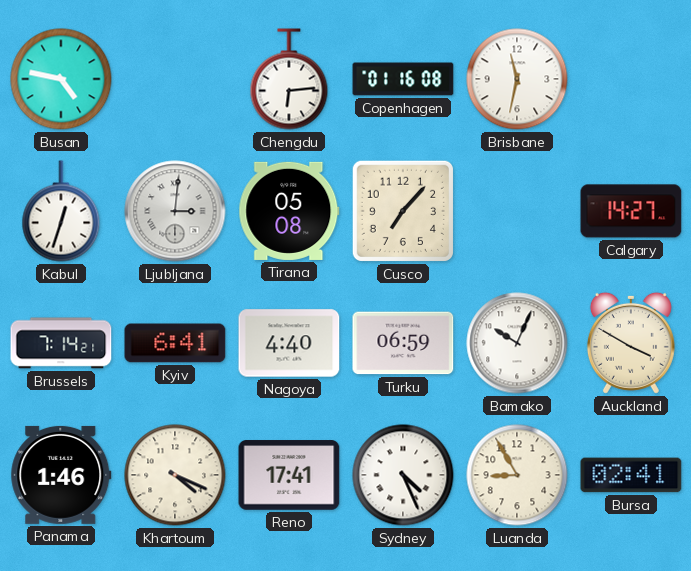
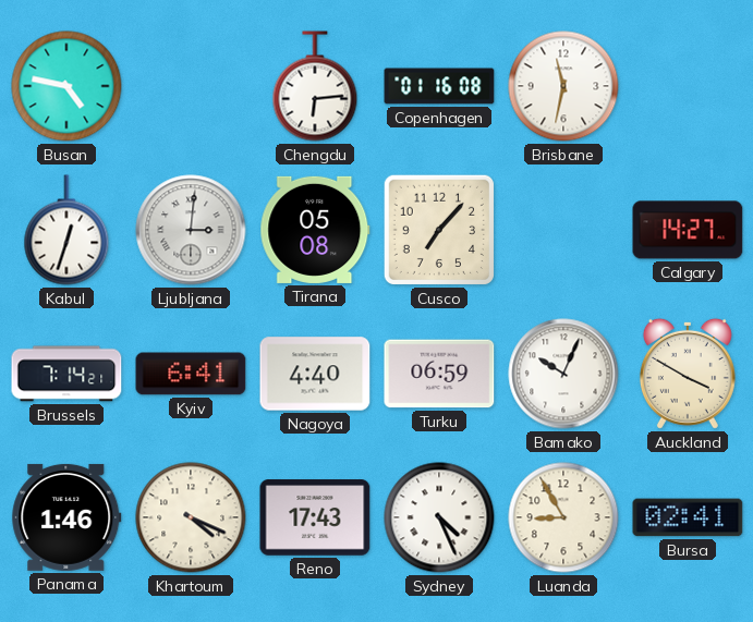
Reno: 17:41 -> 17:43
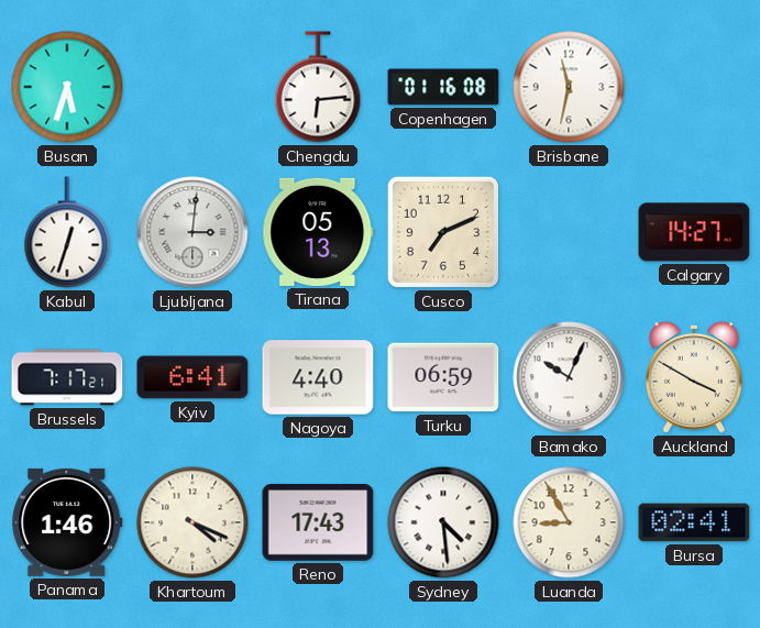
Busan: 4:47 -> 5:33
Tirana: 05:08 -> 05:13
Cusco: 7:07 -> 7:11
Brussels: 7:14 -> 7:17
Sydney: 4:26 -> 4:29
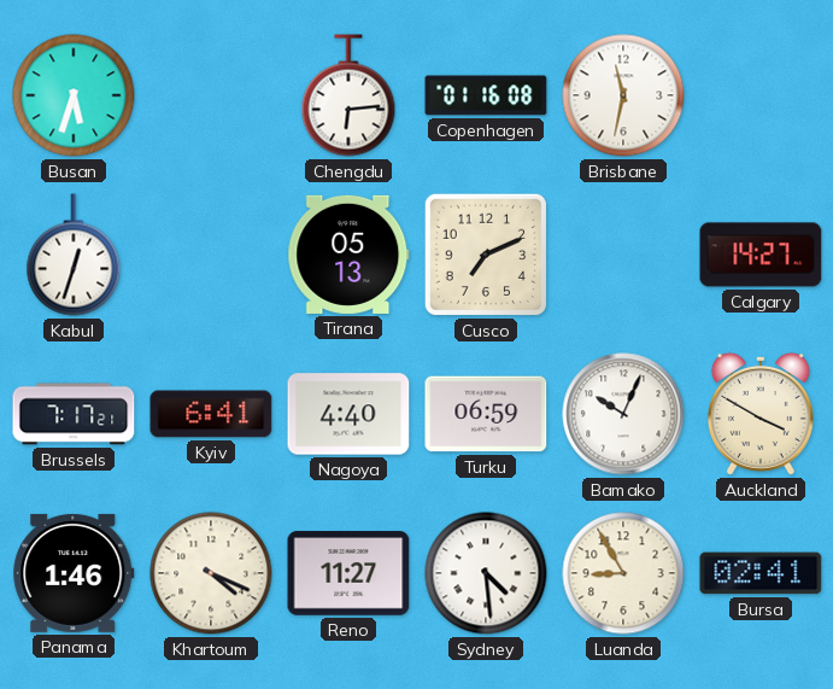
Ljubljana: 3:01 -> none
Reno: 17:43 -> 11:27
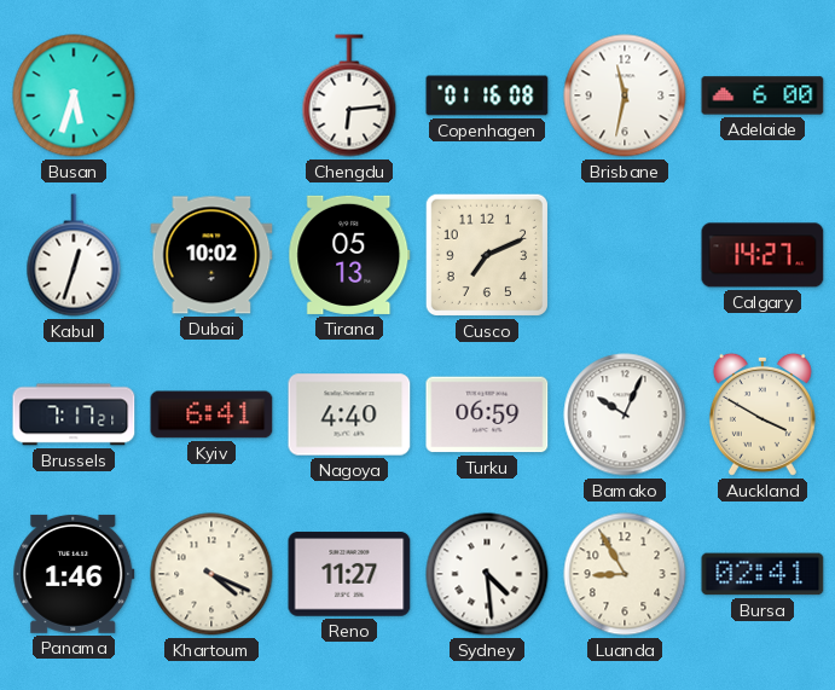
Adelaide: none -> 6:00
Dubai: none -> 10:02
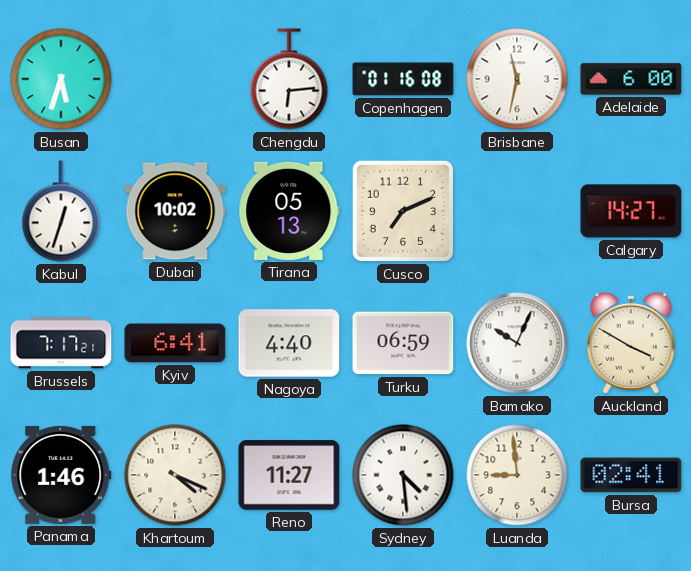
Luanda: 8:55 -> 8:59
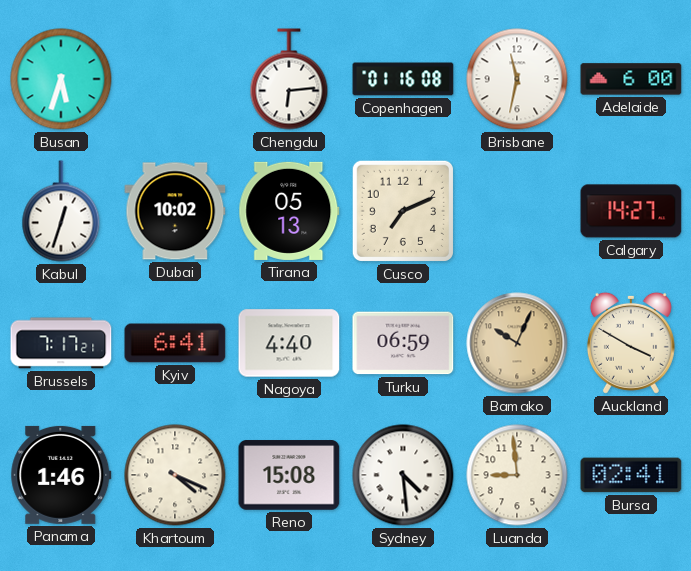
Bamako dial: white -> champagne
Reno: 11:27 -> 15:08
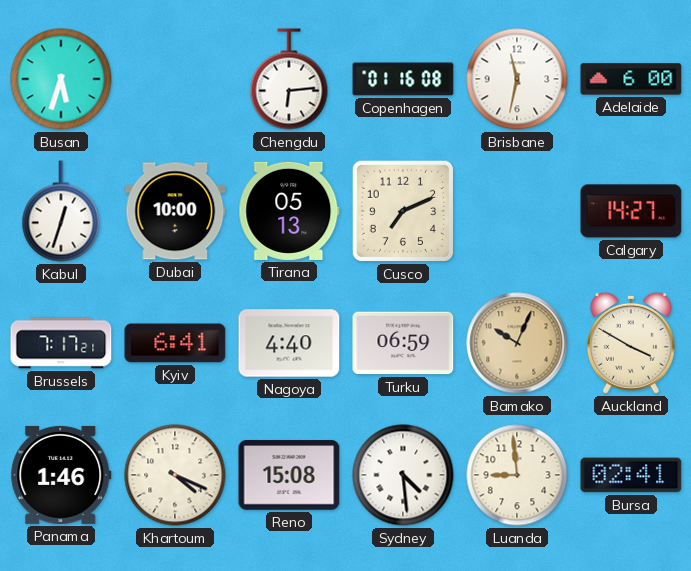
Dubai: 10:02 -> 10:00
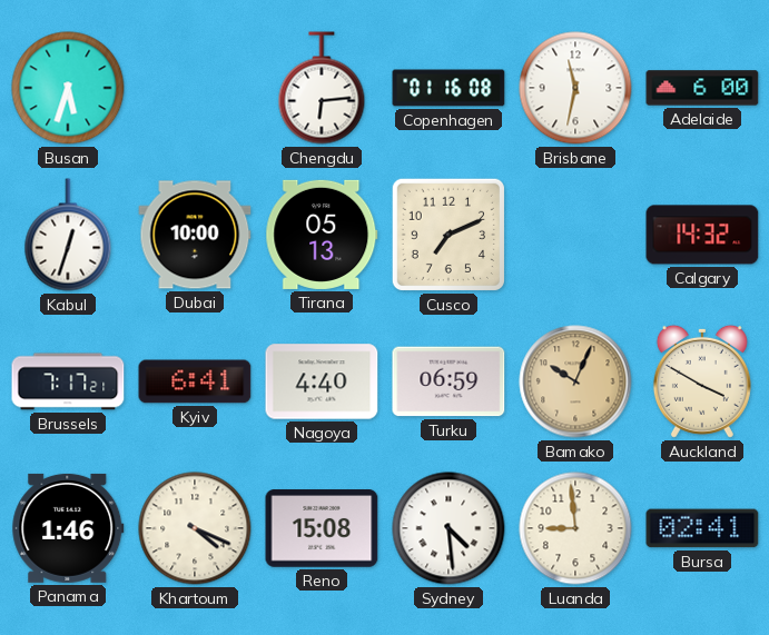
Calgary: 14:27 -> 14:32
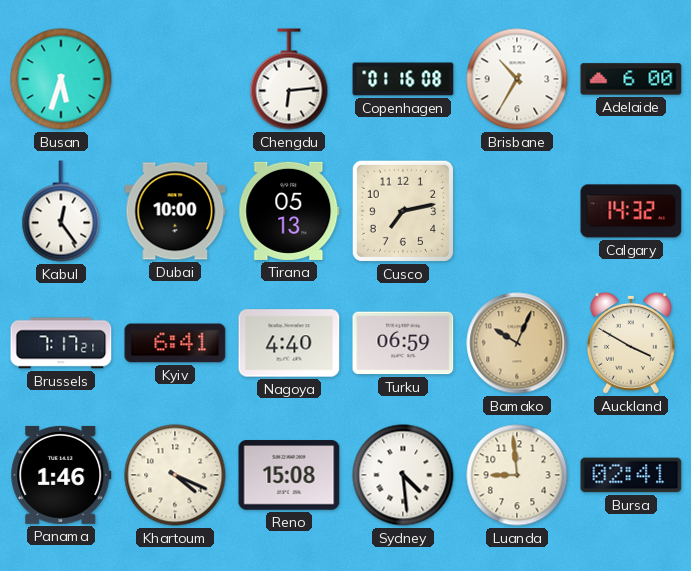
Brisbane: 11:32 -> 10:35
Kabul: 12:33 -> 12:24
Cusco: 7:11 -> 7:13
